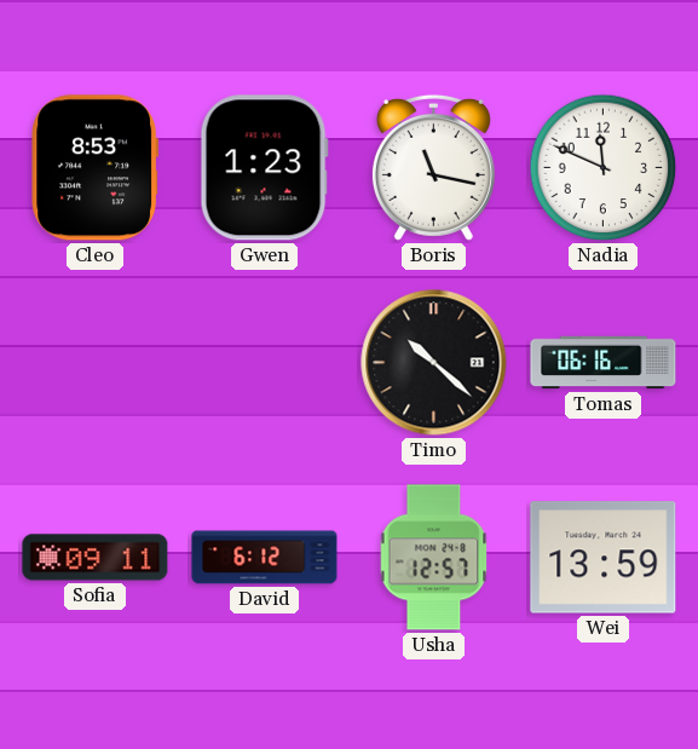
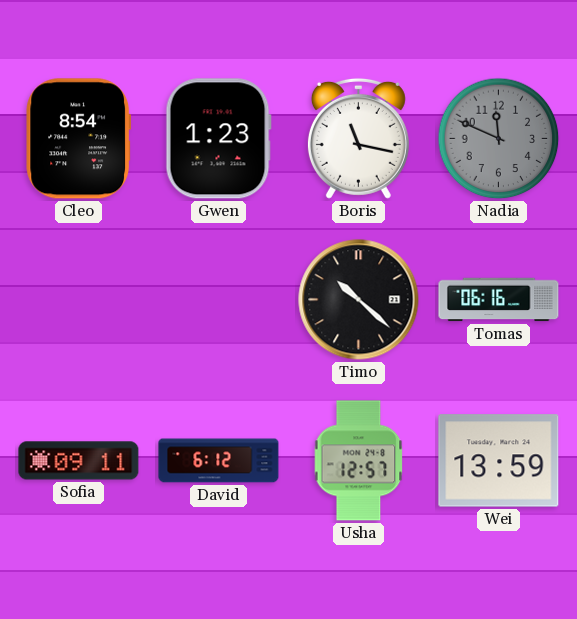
Cleo: 8:53 -> 8:54
Nadia dial: white -> grey
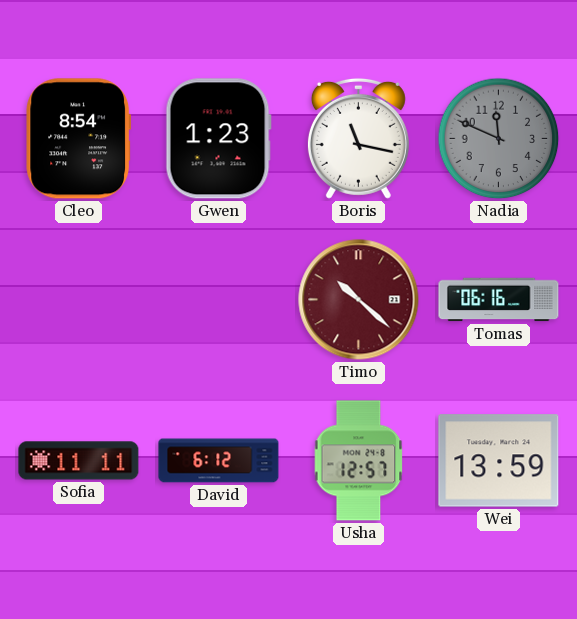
Timo dial: black -> burgundy
Sofia: 09:11 -> 11:11
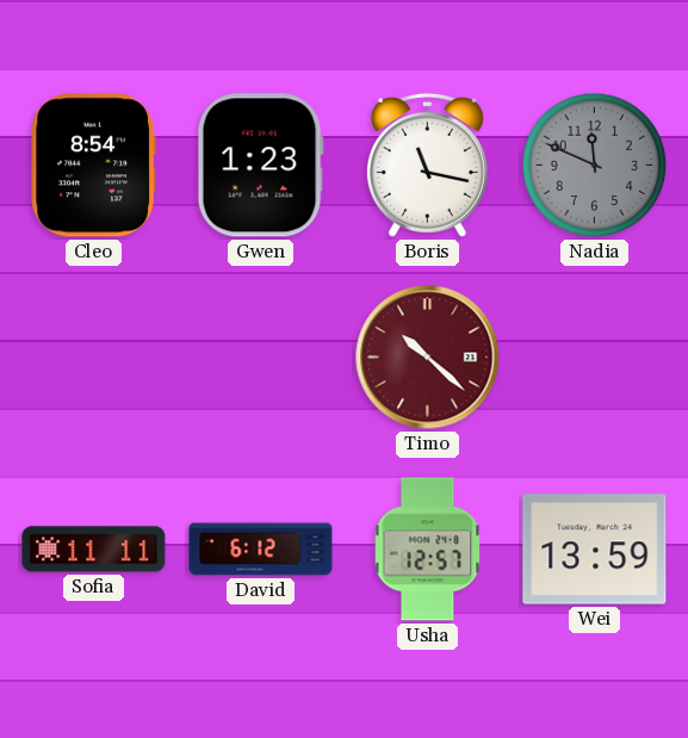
Tomas: 06:16 -> none
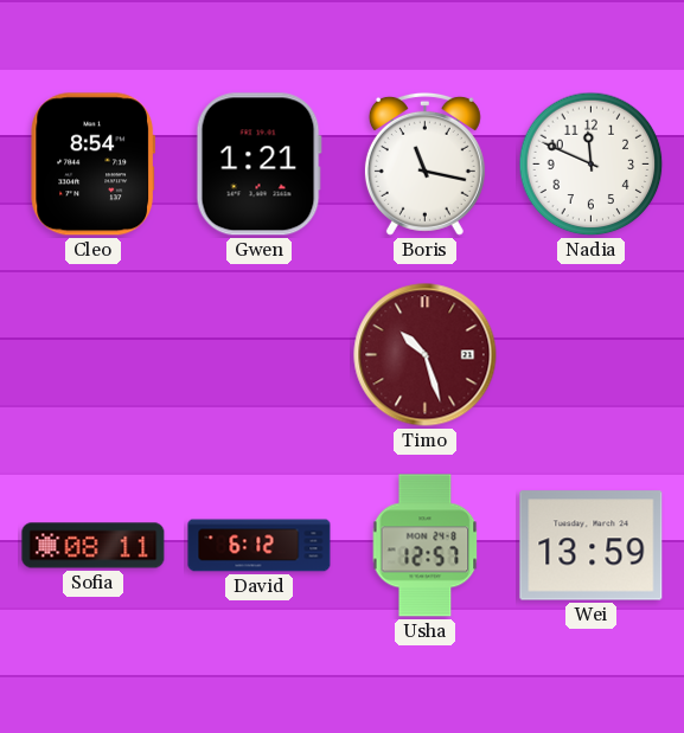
Gwen: 1:23 -> 1:21
Nadia dial: grey -> white
Timo: 10:22 -> 10:27
Sofia: 11:11 -> 08:11
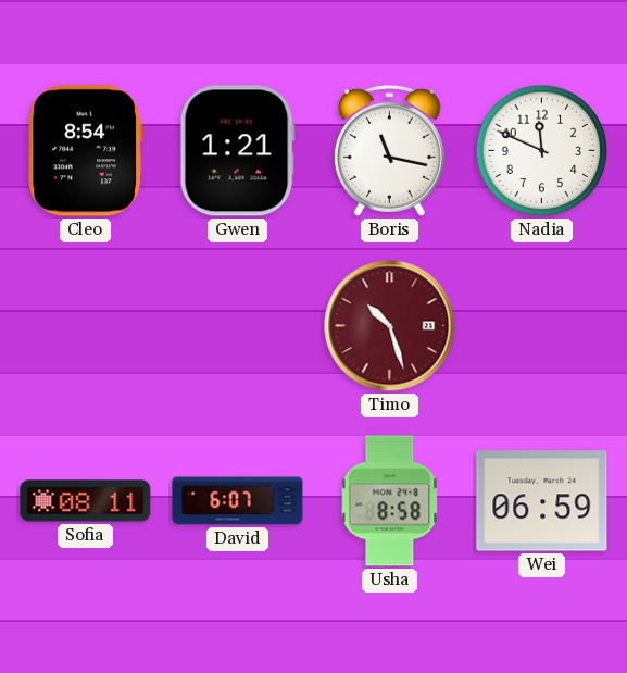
David: 6:12 -> 6:07
Usha: 12:57 -> 8:58
Wei: 13:59 -> 06:59
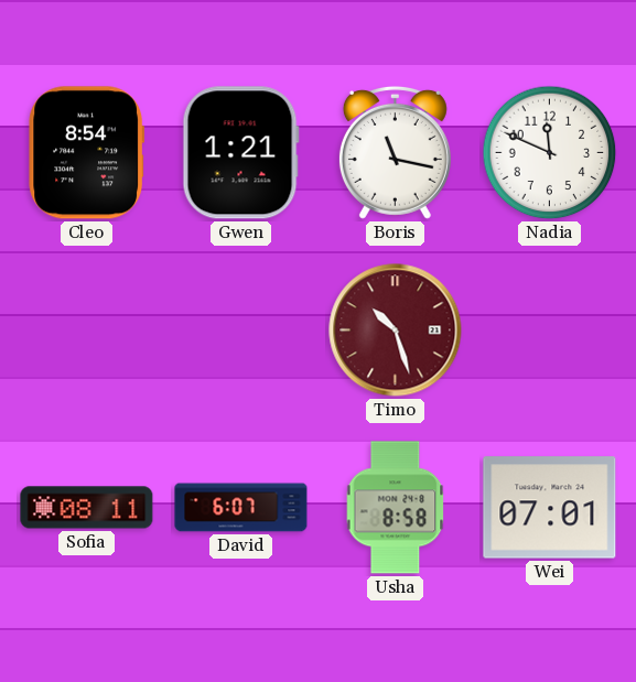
Wei: 06:59 -> 07:01
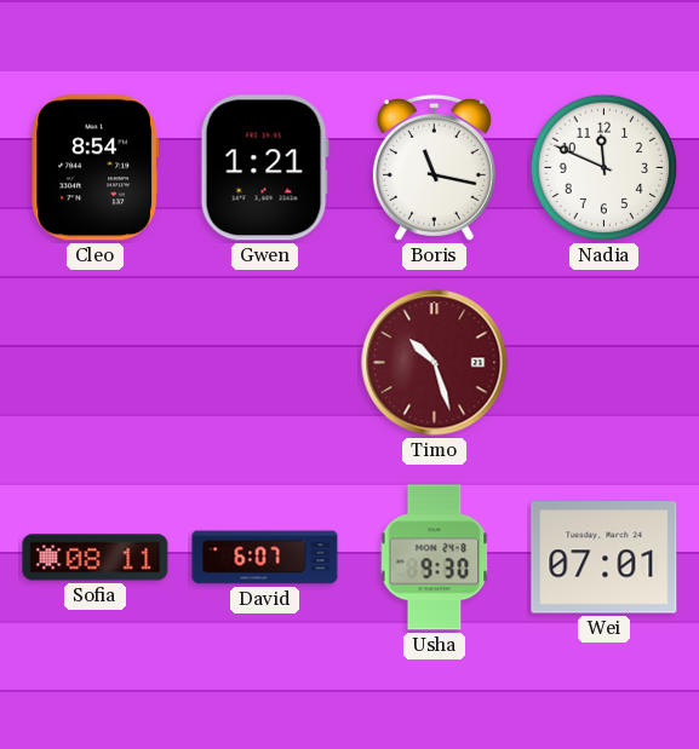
Usha: 8:58 -> 9:30
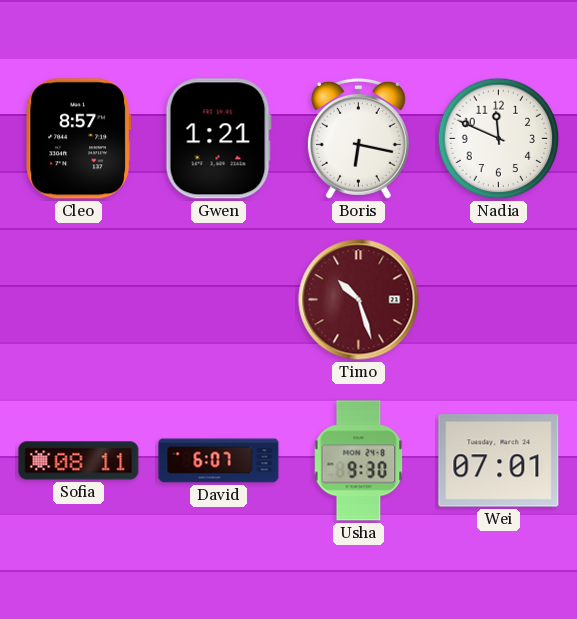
Cleo: 8:54 -> 8:57
Boris: 11:17 -> 6:17
